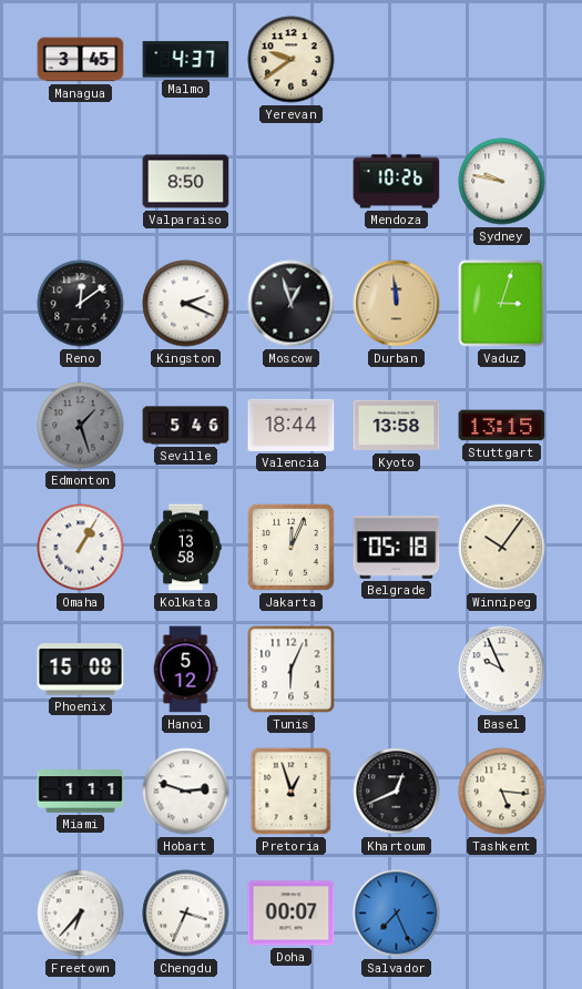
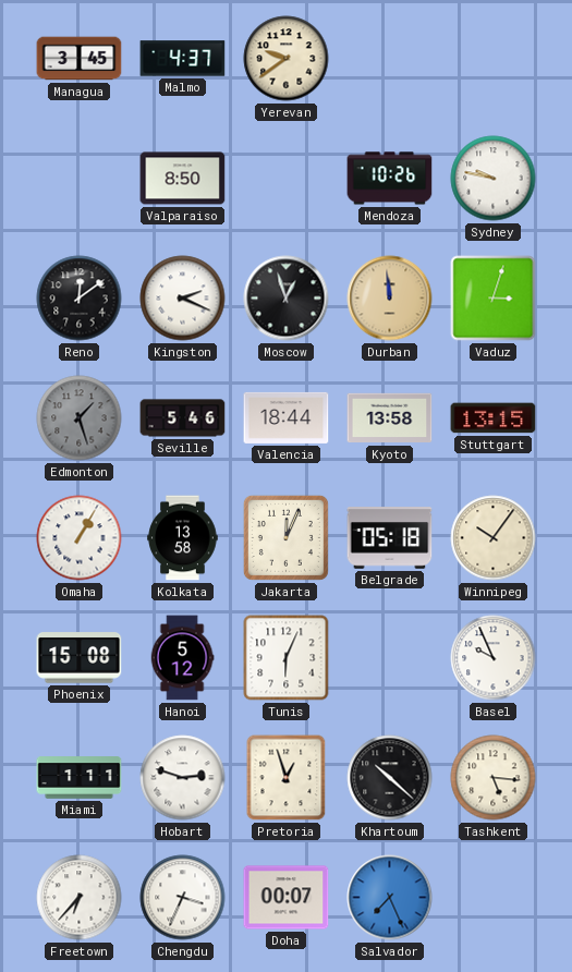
Khartoum: 12:41 -> 10:22
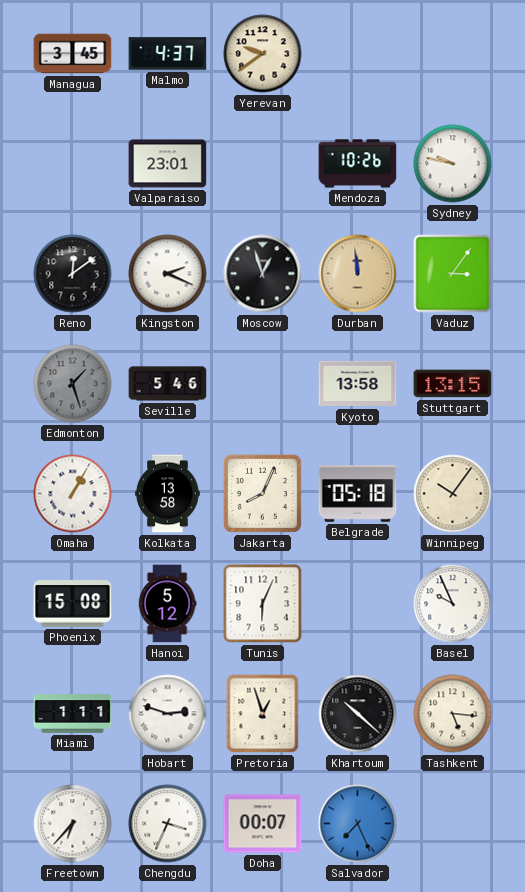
Valparaiso: 8:50 -> 23:01
Vaduz: 3:03 -> 3:06
Valencia: 18:44 -> none
Jakarta: 12:04 -> 8:04
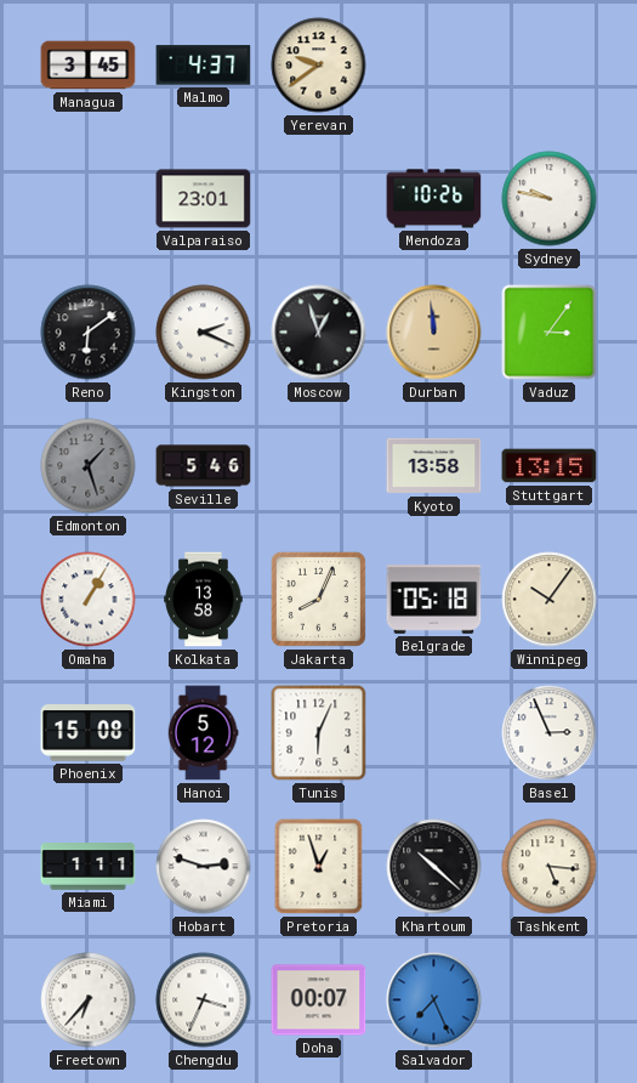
Reno: 12:09 -> 6:09
Basel: 9:56 -> 2:56
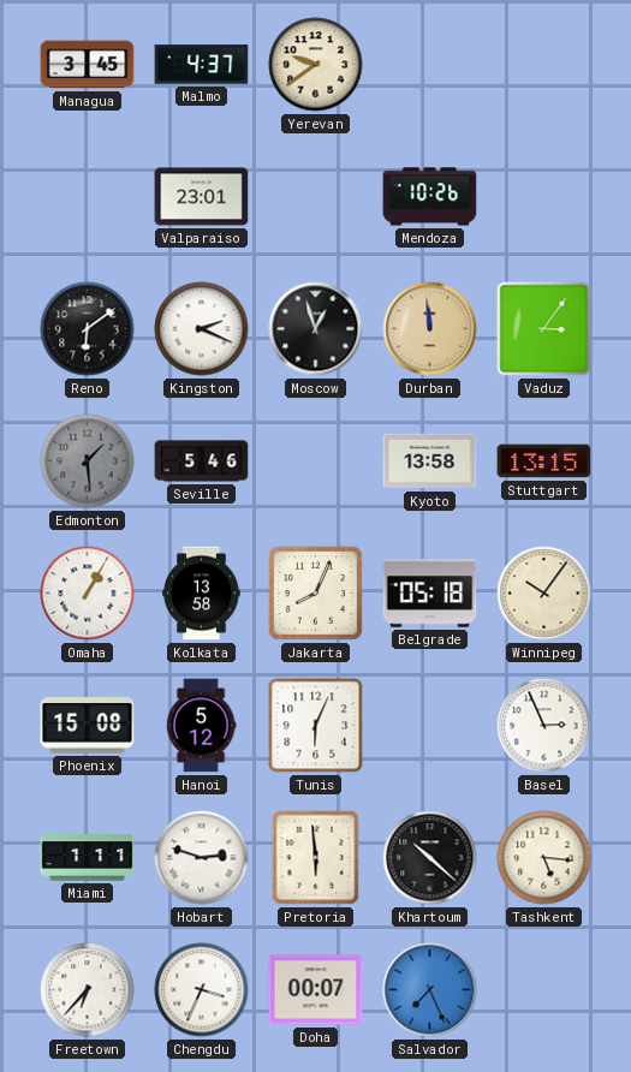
Sydney: 9:47 -> none
Edmonton: 1:27 -> 1:29
Pretoria: 12:57 -> 5:59
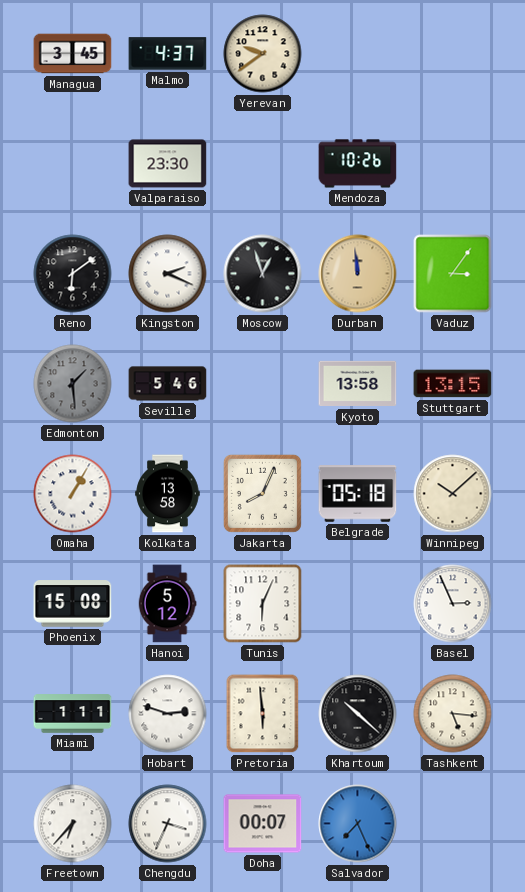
Valparaiso: 23:01 -> 23:30
Winnipeg: 10:06 -> 10:08
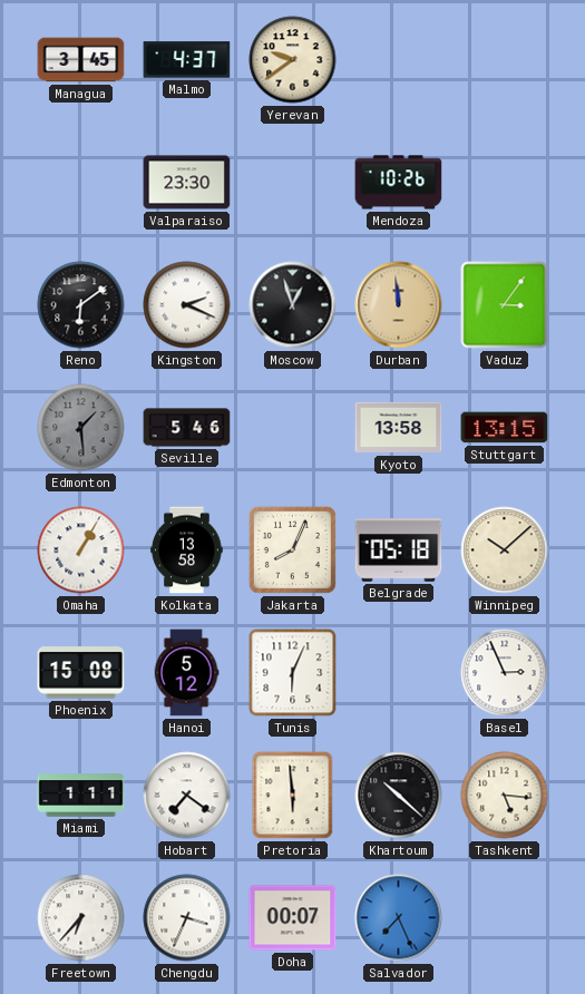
Hobart: 2:48 -> 7:21
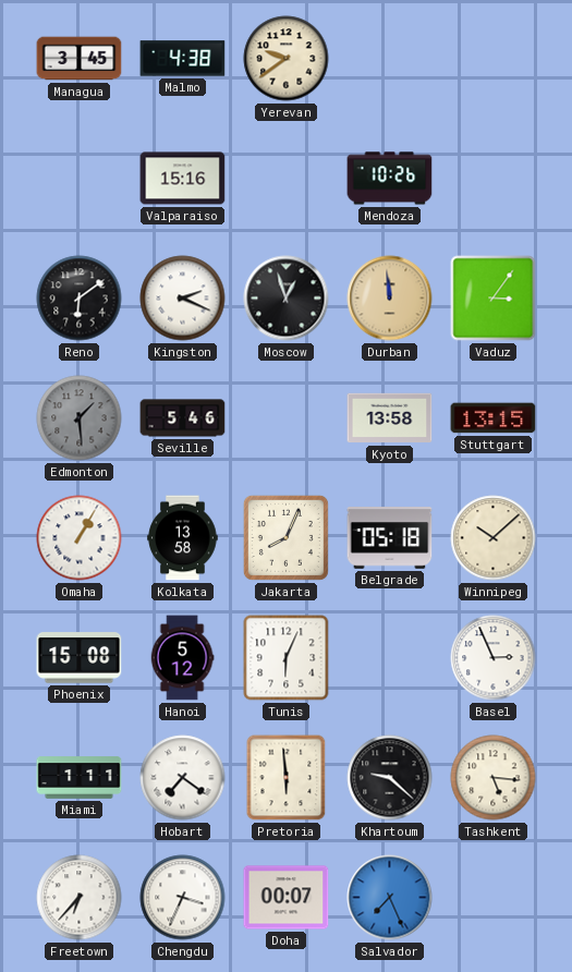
Malmo: 4:37 -> 4:38
Valparaiso: 23:30 -> 15:16
Khartoum: 10:22 -> 9:22
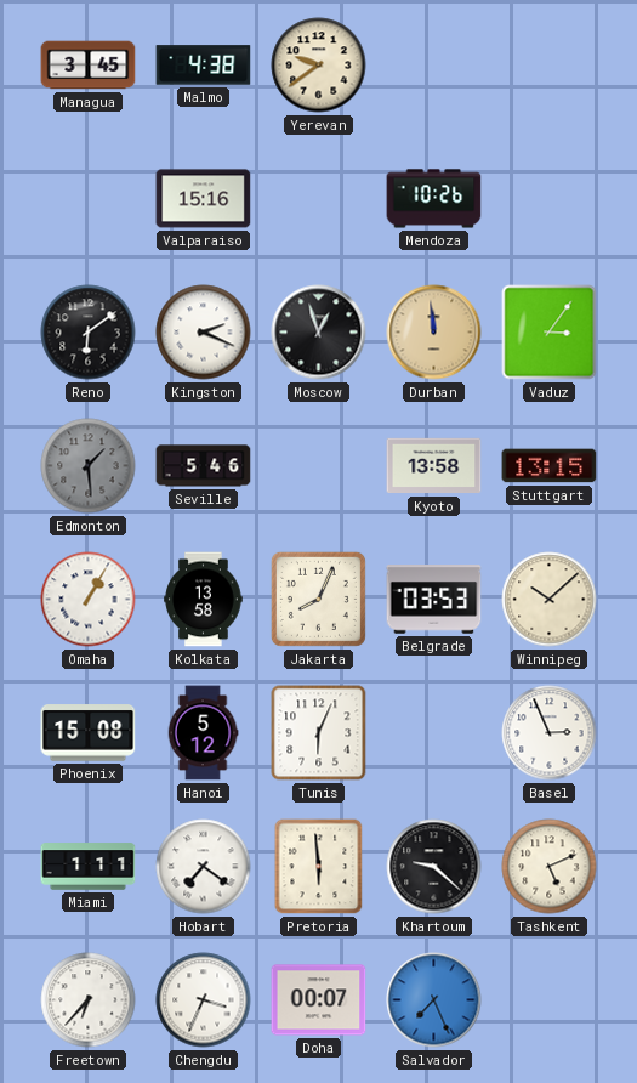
Belgrade: 05:18 -> 03:53
Tashkent: 5:16 -> 5:11
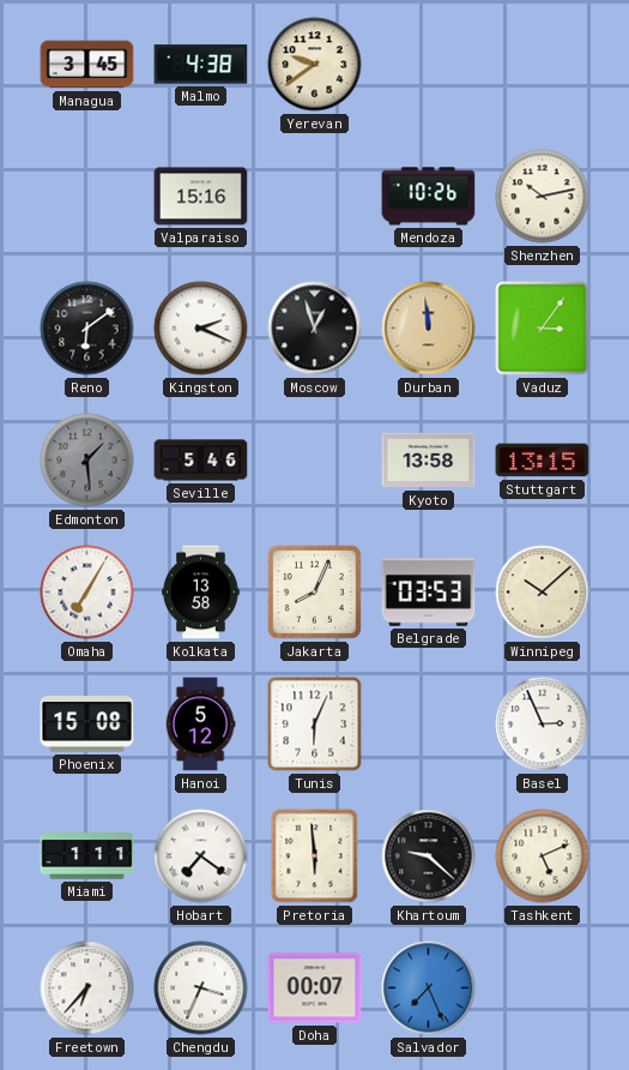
Shenzhen: none -> 10:13
Omaha: 1:05 -> 7:05
